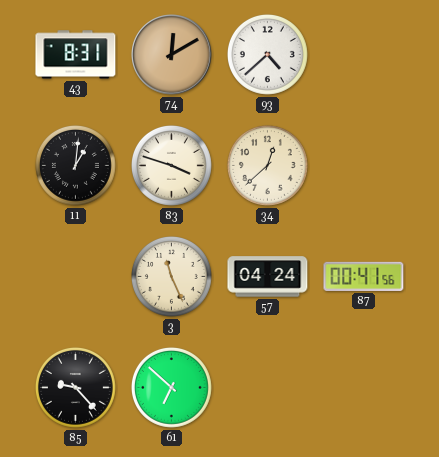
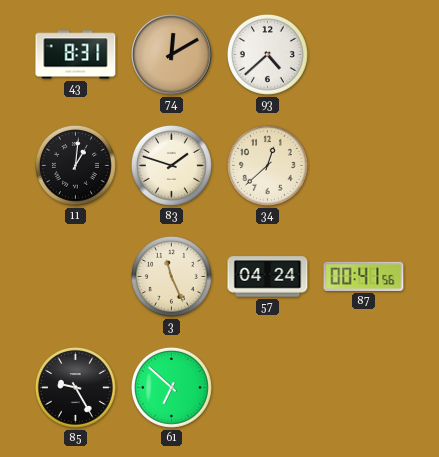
83: 3:48 -> 1:48
85: 9:23 -> 9:25
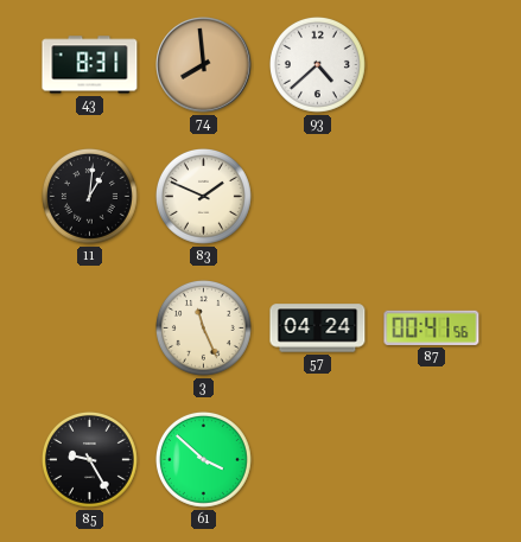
74: 12:10 -> 7:59
83: 1:48 -> 1:49
34: 12:38 -> none
61: 6:52 -> 3:52
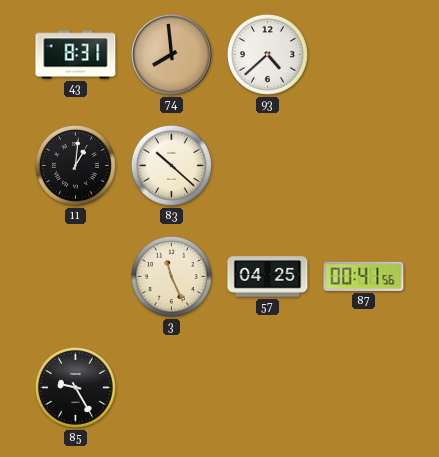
83: 1:49 -> 10:22
57: 04:24 -> 04:25
61: 3:52 -> none
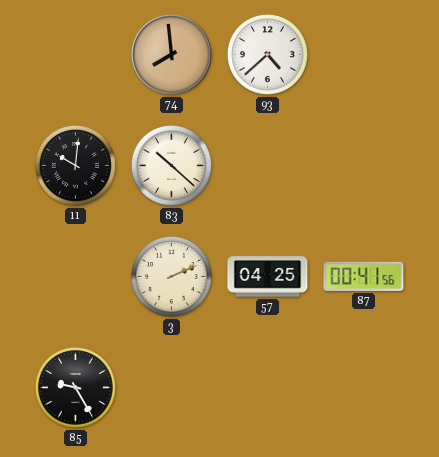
43: 8:31 -> none
11: 1:01 -> 10:01
3: 11:26 -> 2:11
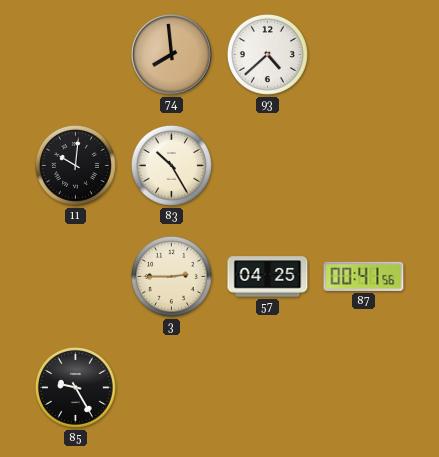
83: 10:22 -> 10:25
3: 2:11 -> 2:45
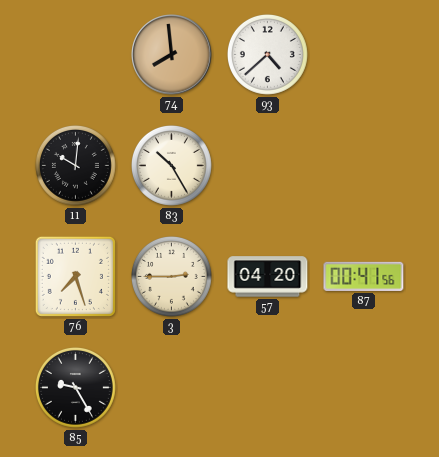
76: none -> 7:27
57: 04:25 -> 04:20
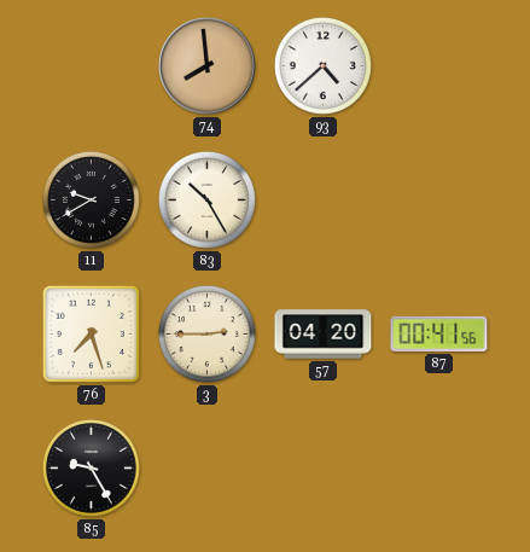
11: 10:01 -> 9:40
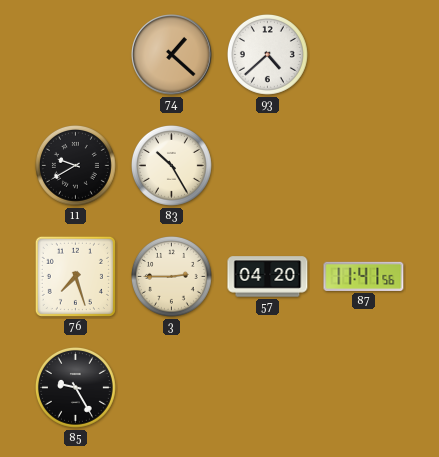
74: 7:59 -> 1:22
87: 00:41 -> 11:41
